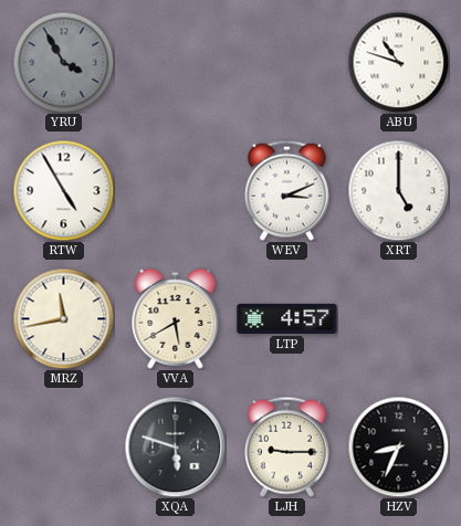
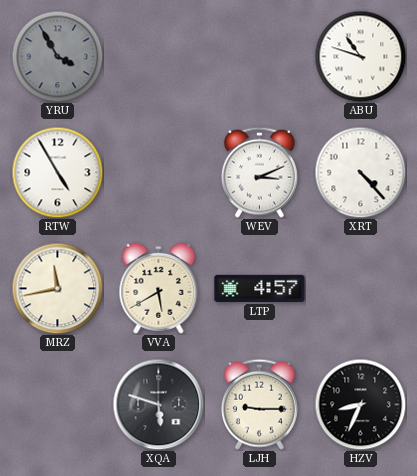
XRT: 5:00 -> 4:23
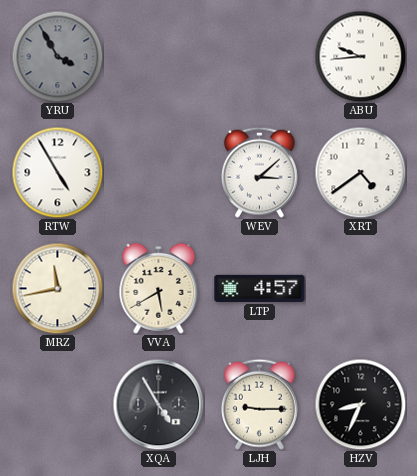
ABU: 10:48 -> 9:44
WEV: 3:11 -> 3:08
XRT: 4:23 -> 4:39
XQA: 5:48 -> 4:55
